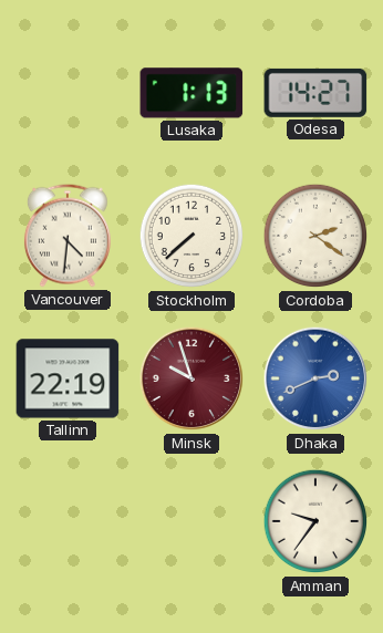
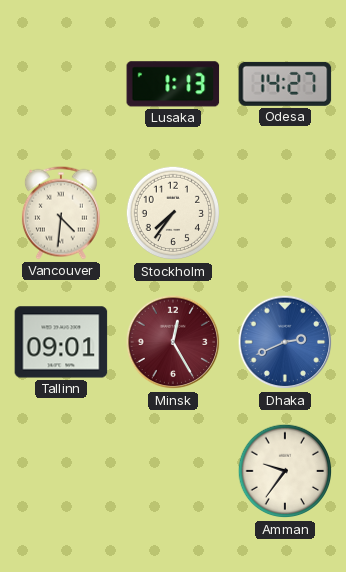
Stockholm: 7:38 -> 7:36
Cordoba: 2:21 -> none
Tallinn: 22:19 -> 09:01
Minsk: 9:57 -> 12:25
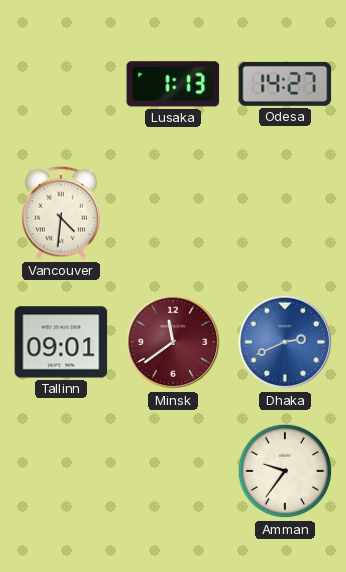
Stockholm: 7:36 -> none
Minsk: 12:25 -> 11:39
